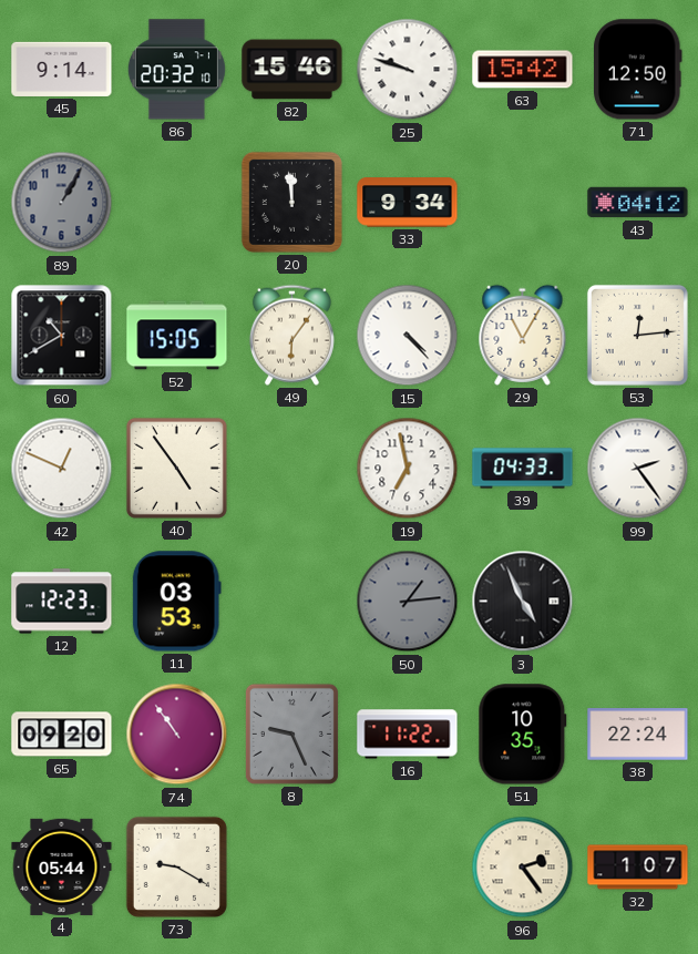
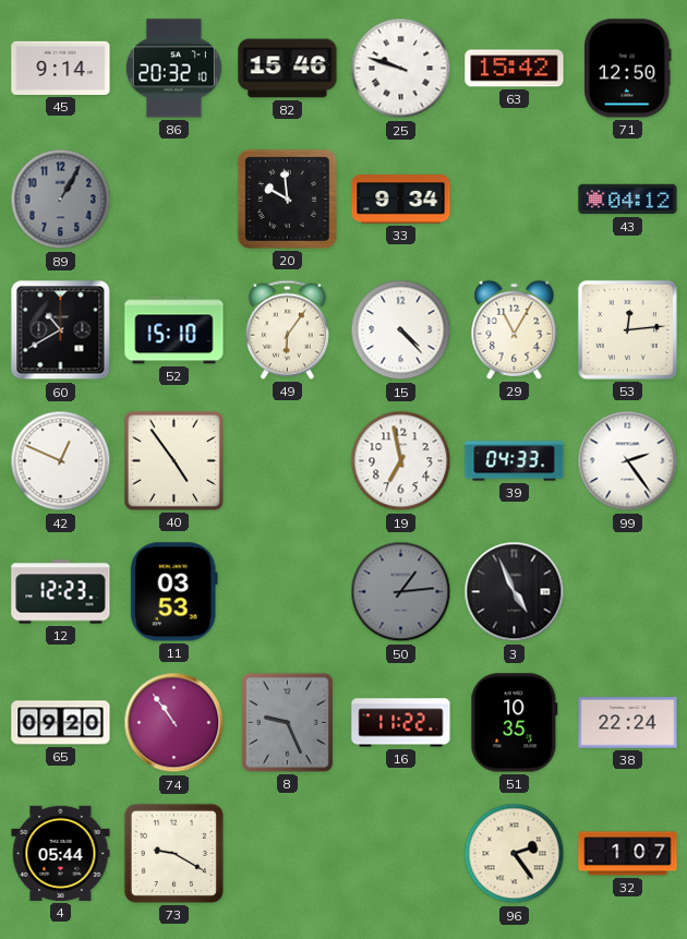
20: 11:59 -> 9:59
52: 15:05 -> 15:10
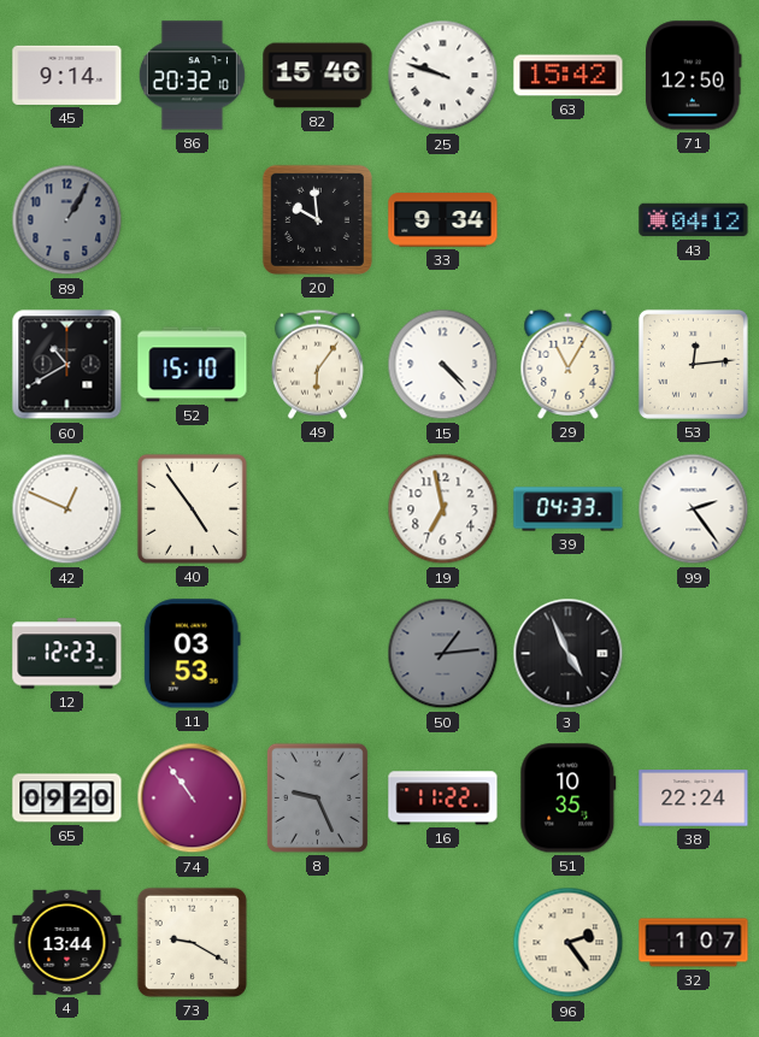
4: 05:44 -> 13:44
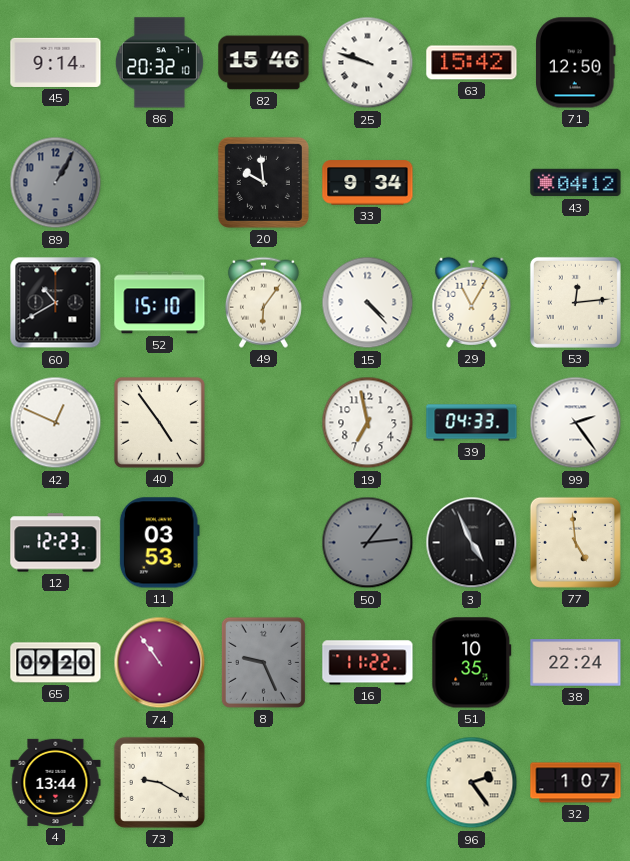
77: none -> 4:59
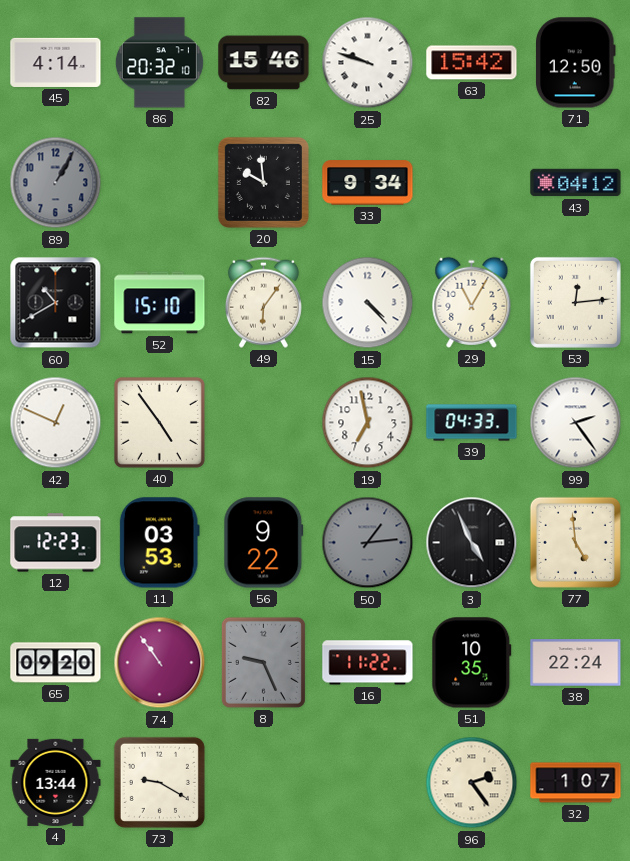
45: 9:14 -> 4:14
56: none -> 9:22
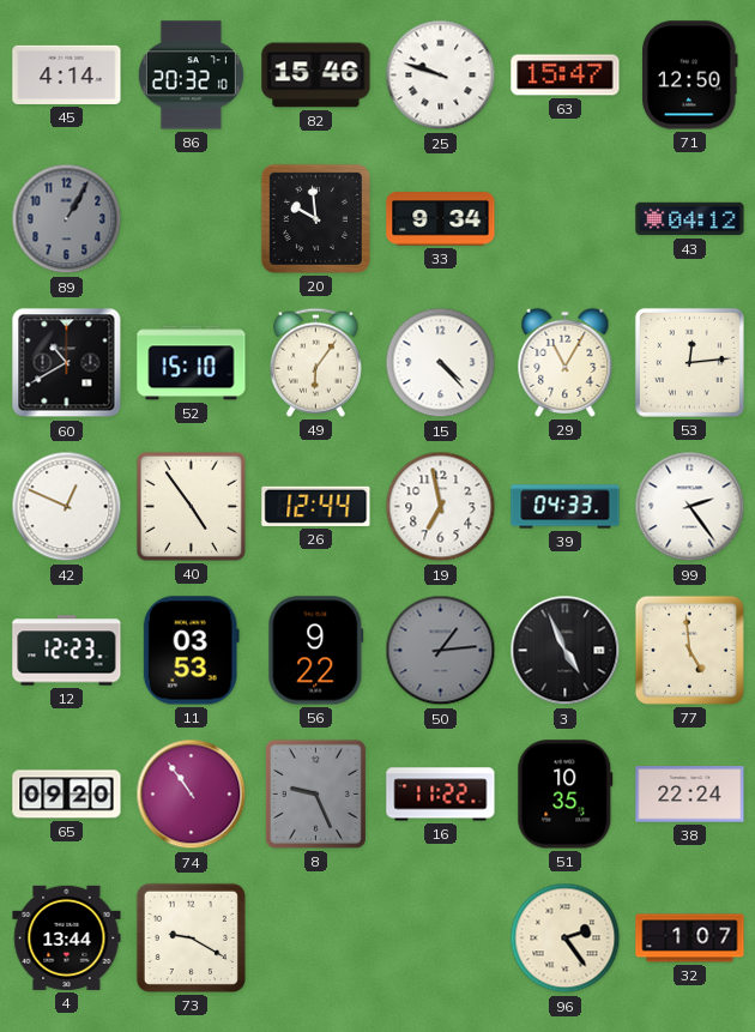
63: 15:42 -> 15:47
26: none -> 12:44
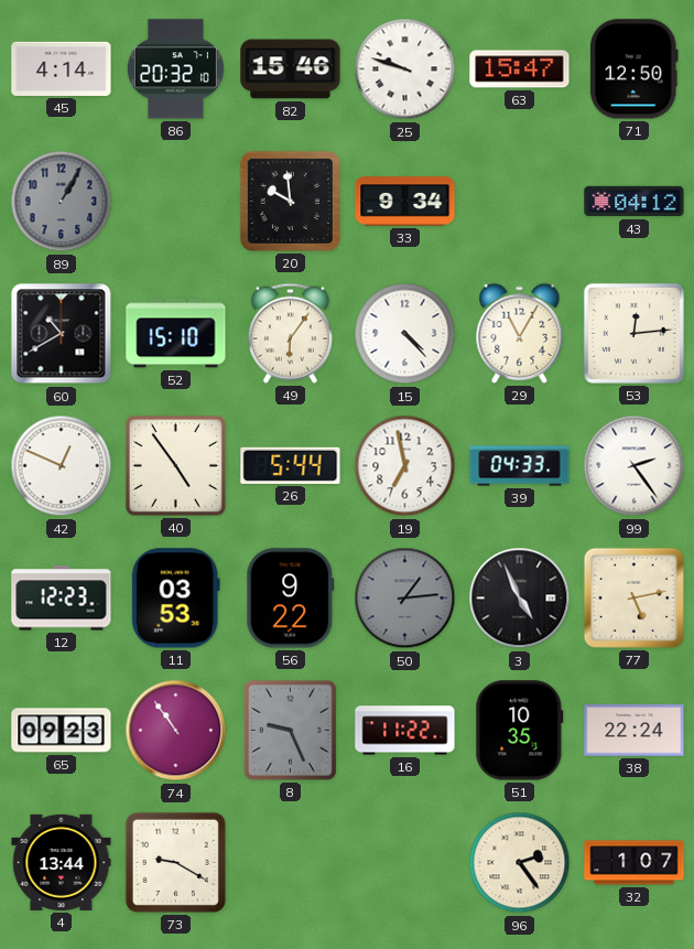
26: 12:44 -> 5:44
77: 4:59 -> 5:13
65: 09:20 -> 09:23
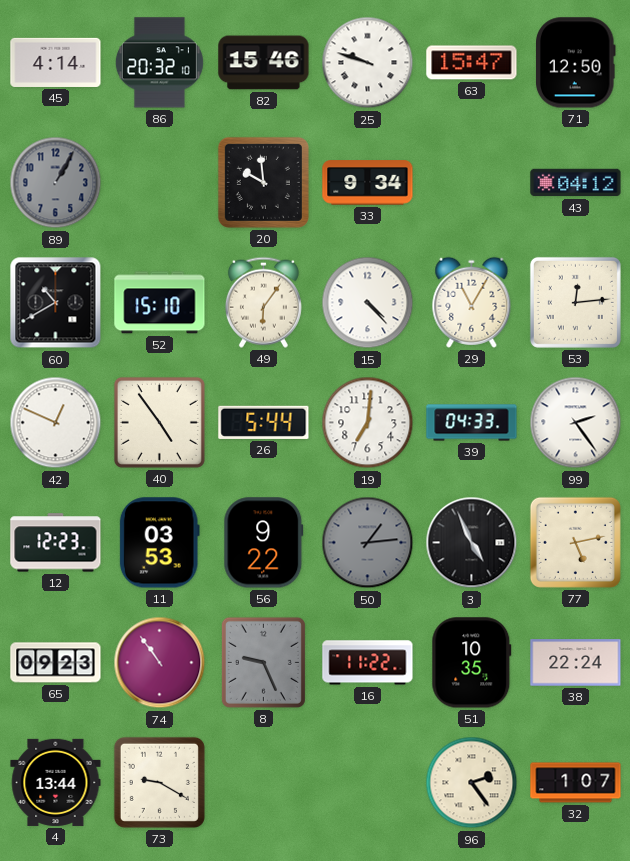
19: 6:58 -> 7:01
